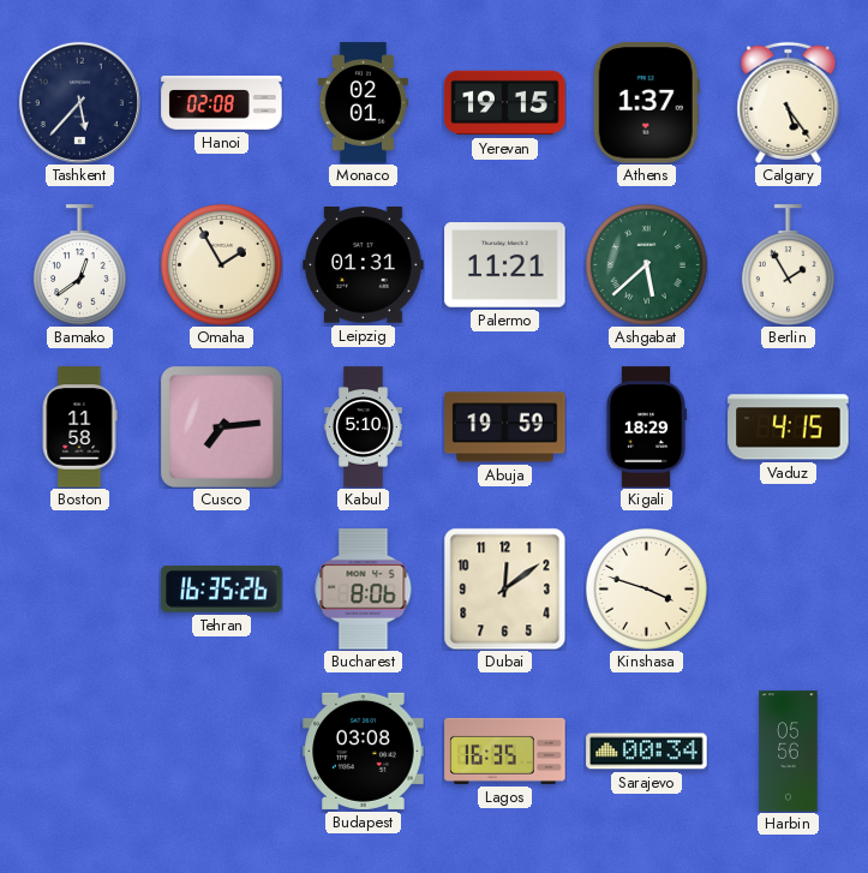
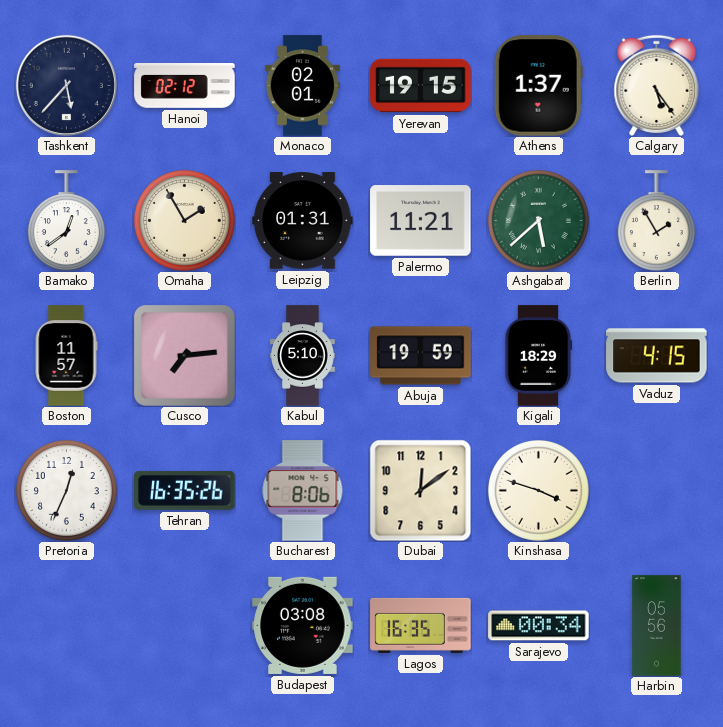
Hanoi: 02:08 -> 02:12
Boston: 11:58 -> 11:57
Pretoria: none -> 12:34
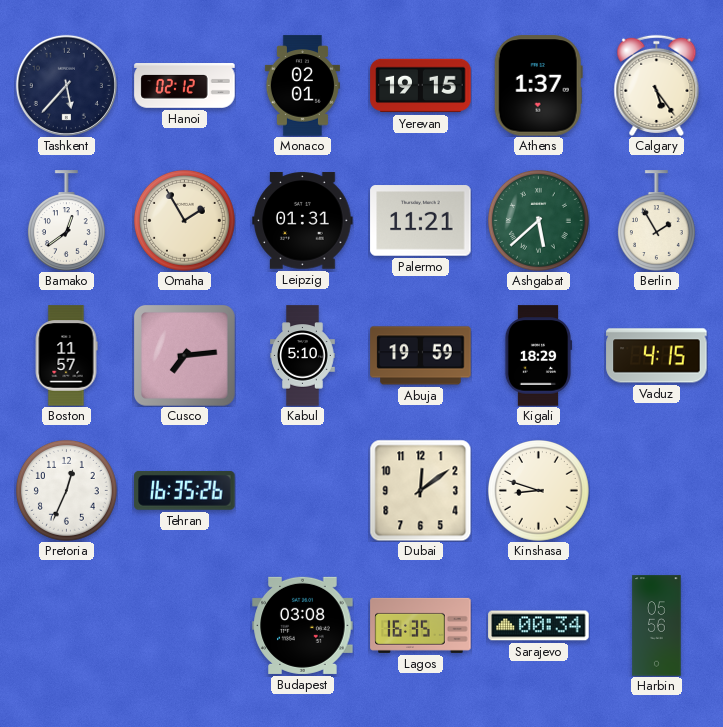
Bucharest: 8:06 -> none
Kinshasa: 3:48 -> 8:48
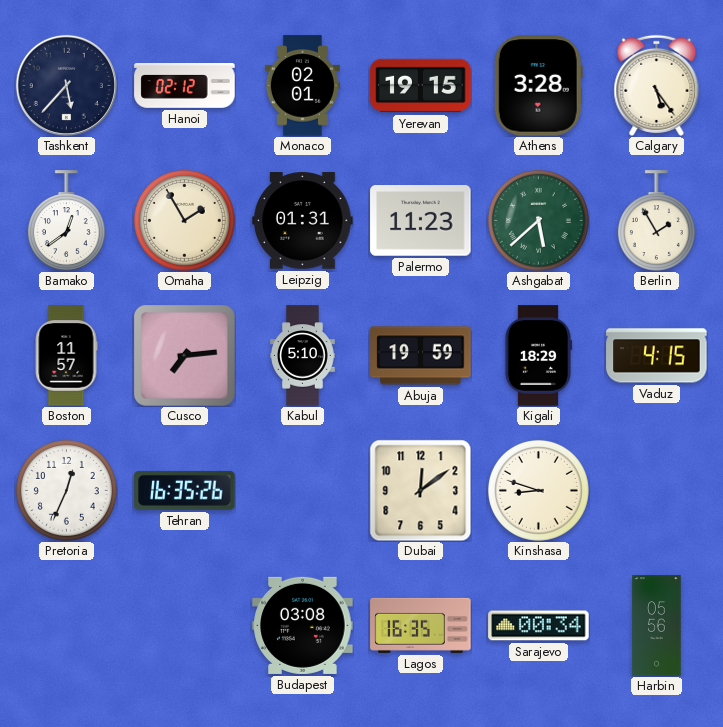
Athens: 1:37 -> 3:28
Palermo: 11:21 -> 11:23
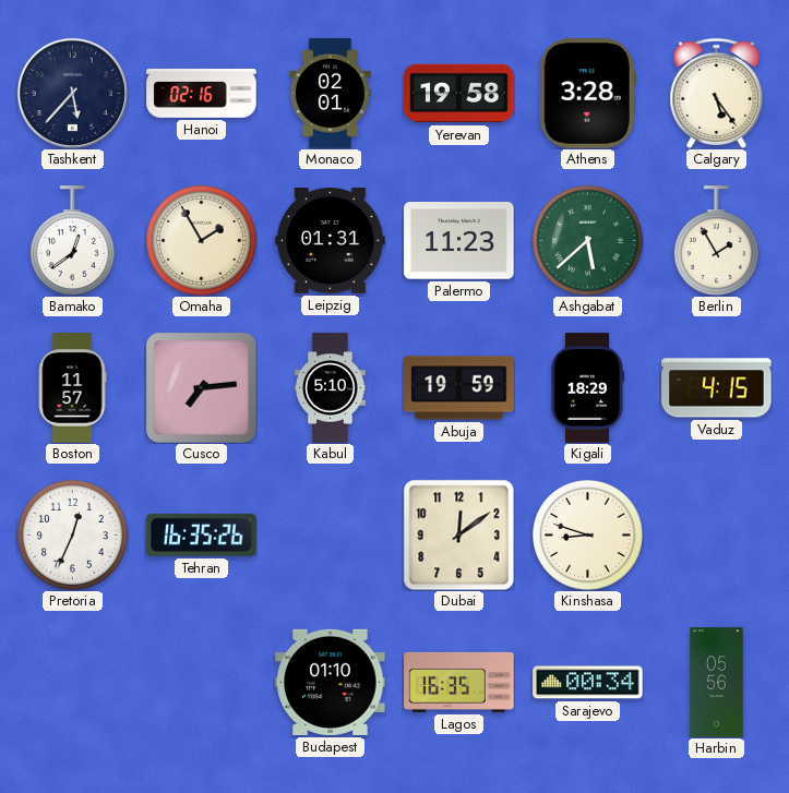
Hanoi: 02:12 -> 02:16
Yerevan: 19:15 -> 19:58
Budapest: 03:08 -> 01:10
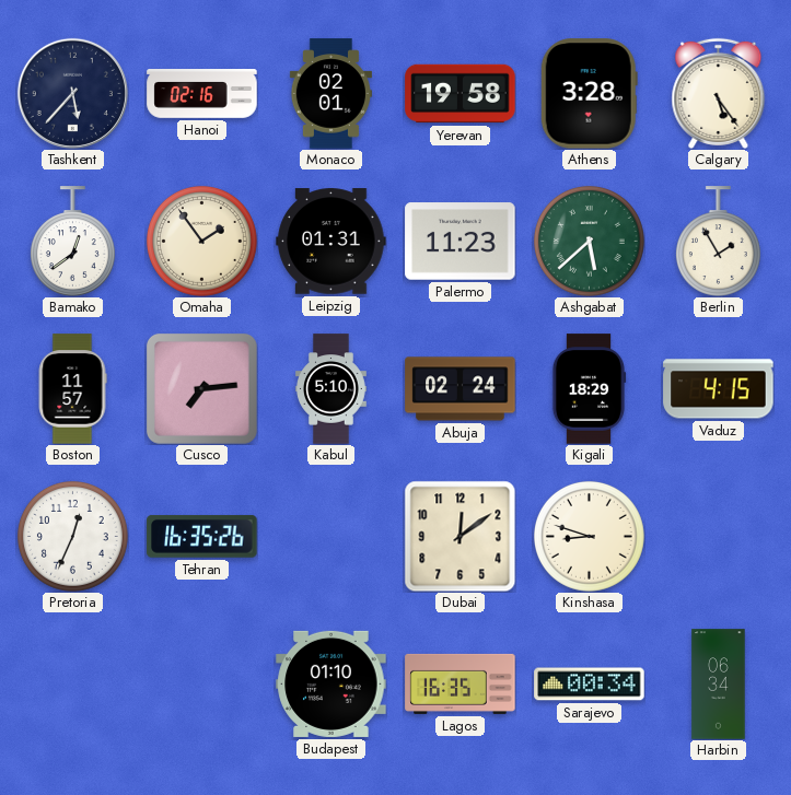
Omaha: 1:55 -> 1:54
Abuja: 19:59 -> 02:24
Harbin: 05:56 -> 06:34
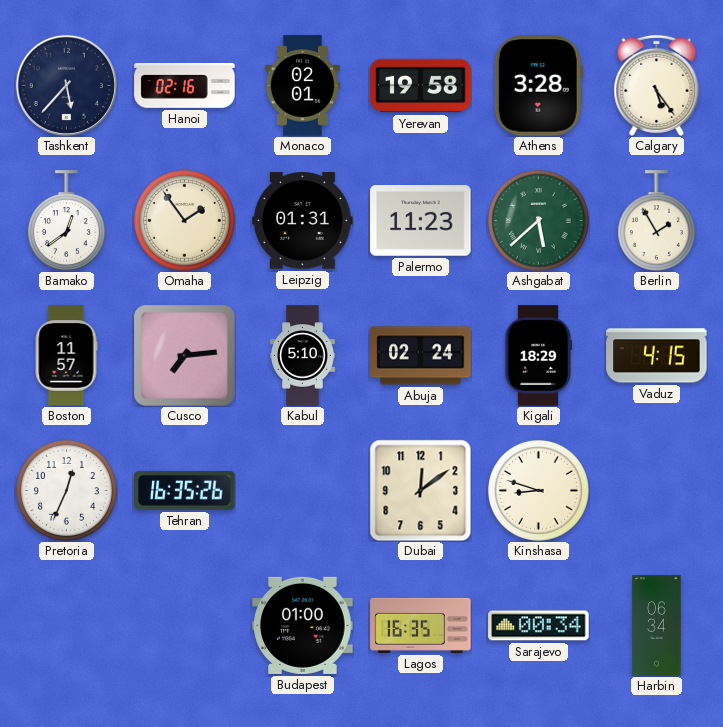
Budapest: 01:10 -> 01:00
